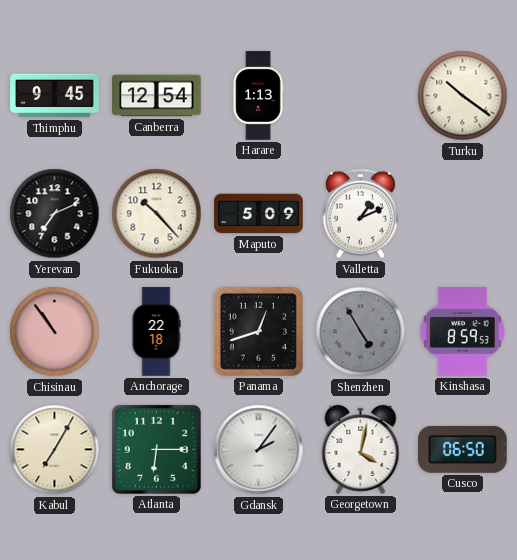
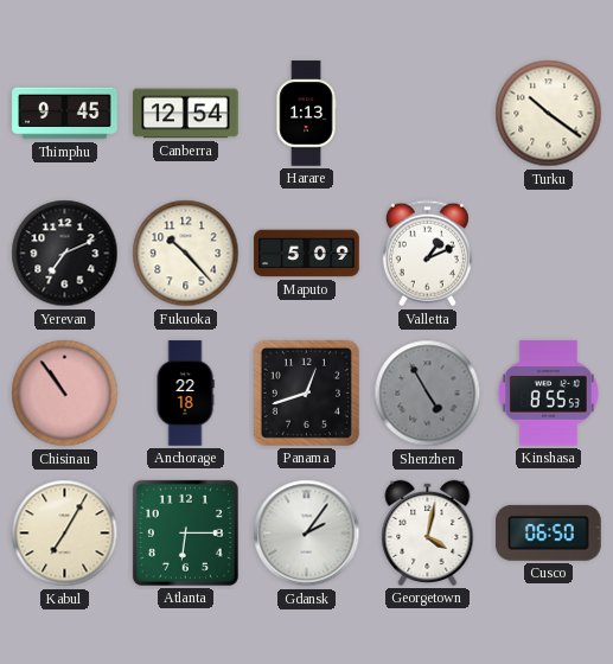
Kinshasa: 8:59 -> 8:55
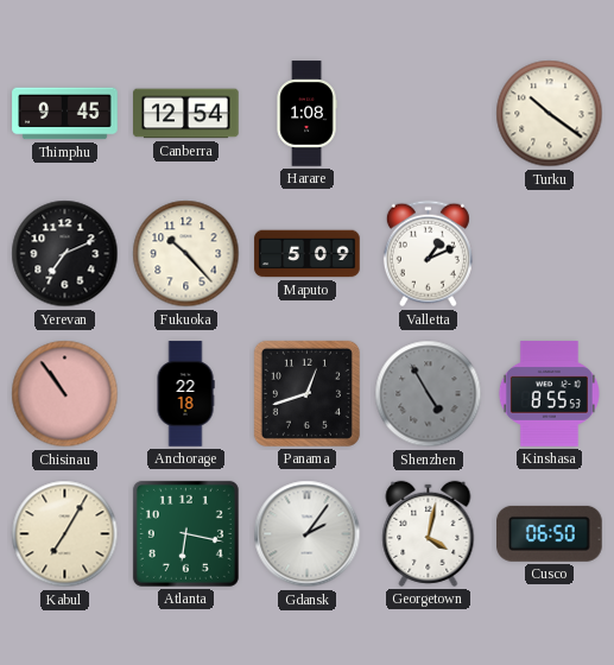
Harare: 1:13 -> 1:08
Atlanta: 6:15 -> 6:17
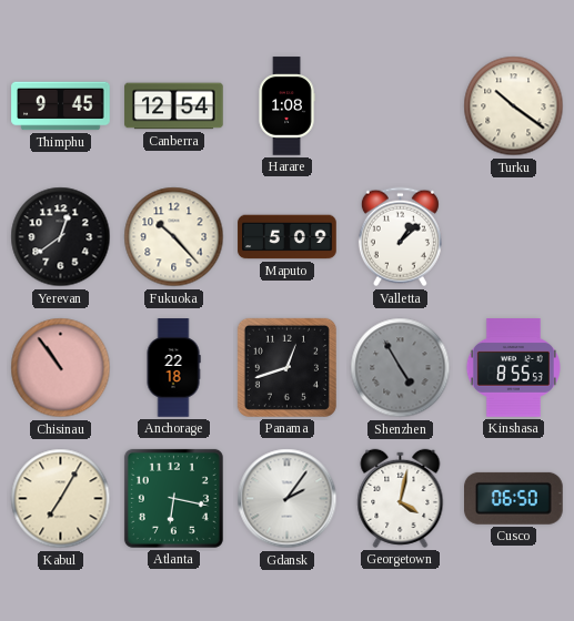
Yerevan: 7:11 -> 12:39
Valletta: 1:11 -> 1:08
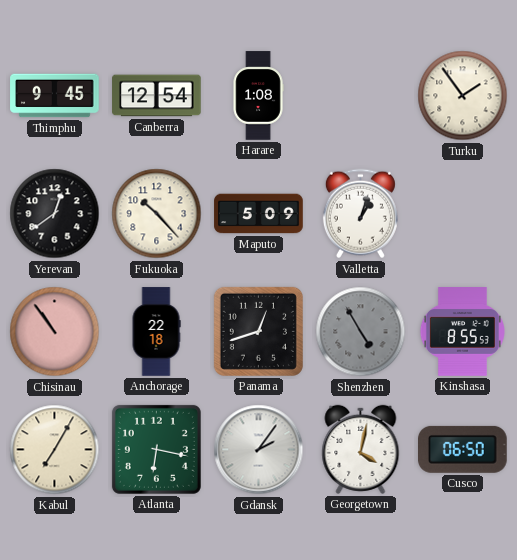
Turku: 10:21 -> 1:54
Valletta: 1:08 -> 1:03
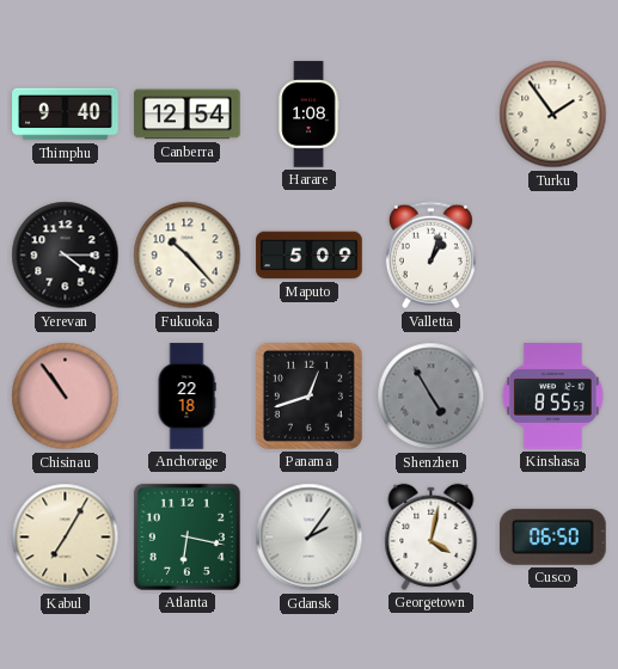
Thimphu: 9:45 -> 9:40
Yerevan: 12:39 -> 4:15
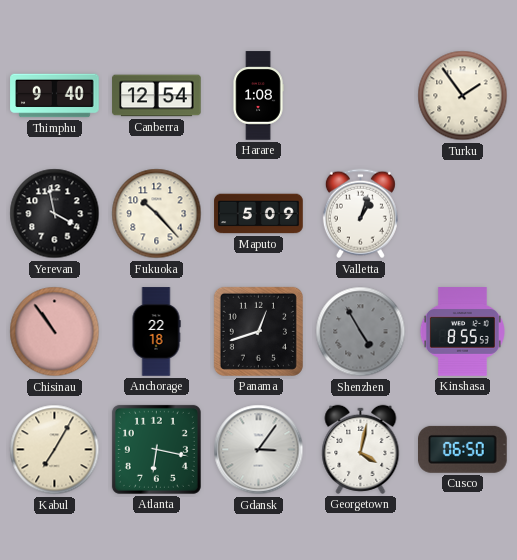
Yerevan: 4:15 -> 3:58
Gdansk: 2:06 -> 3:06
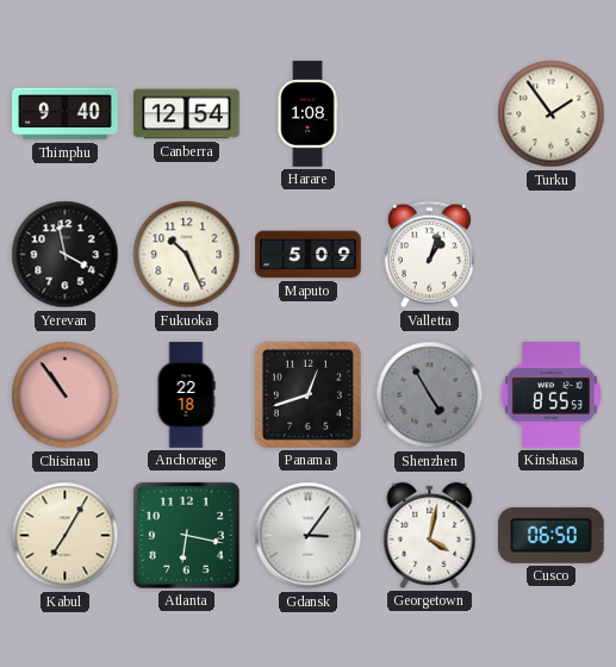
Fukuoka: 10:23 -> 10:26
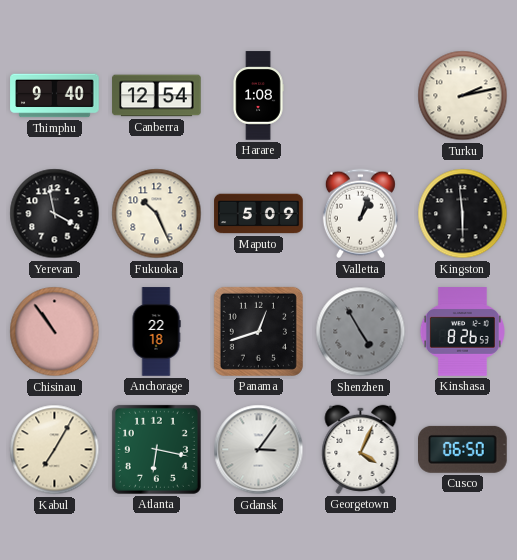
Turku: 1:54 -> 2:13
Kingston: none -> 5:59
Kinshasa: 8:55 -> 8:26
Georgetown: 4:02 -> 4:04
